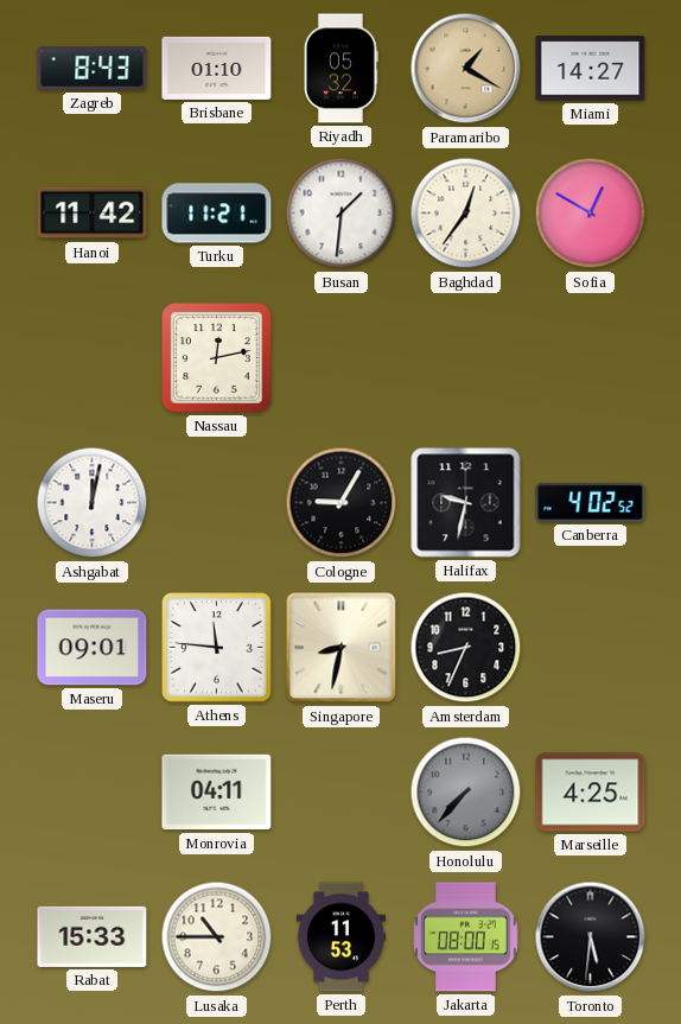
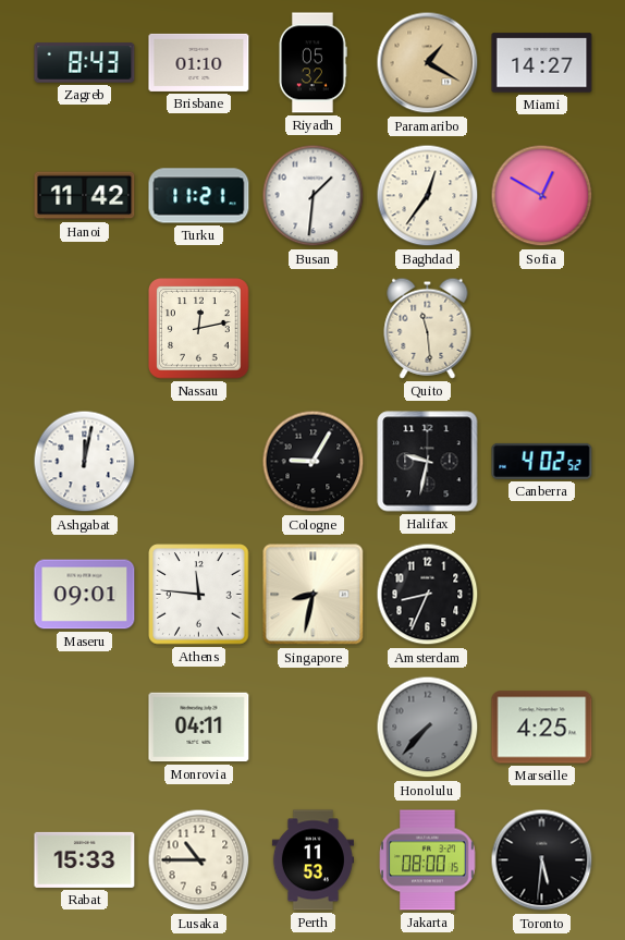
Quito: none -> 11:29
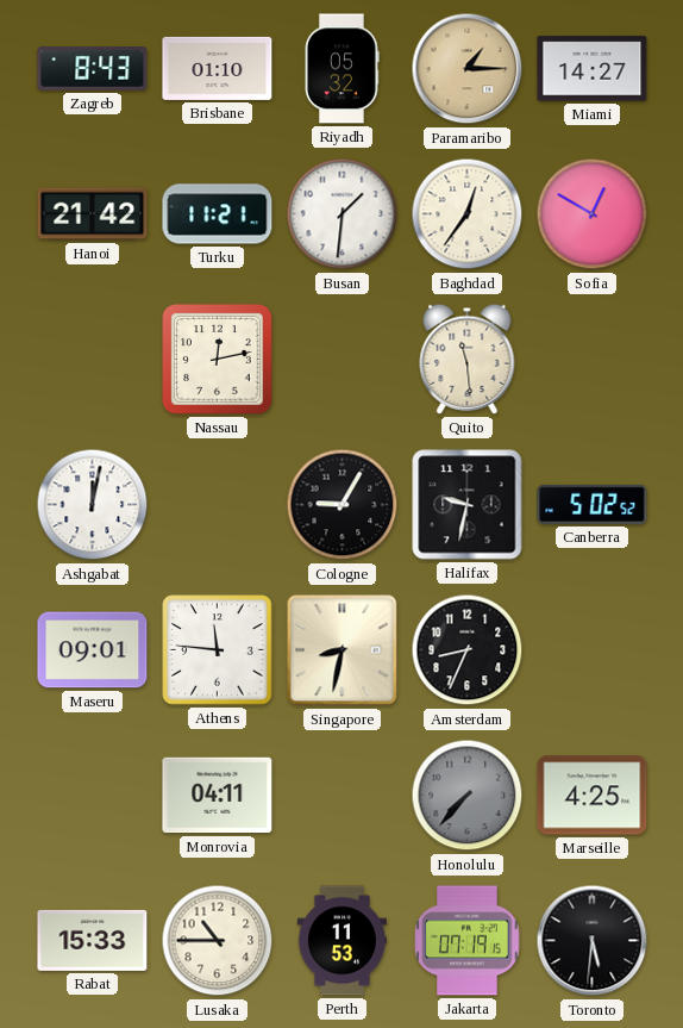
Paramaribo: 1:20 -> 1:15
Hanoi: 11:42 -> 21:42
Canberra: 4:02 -> 5:02
Jakarta: 08:00 -> 07:19
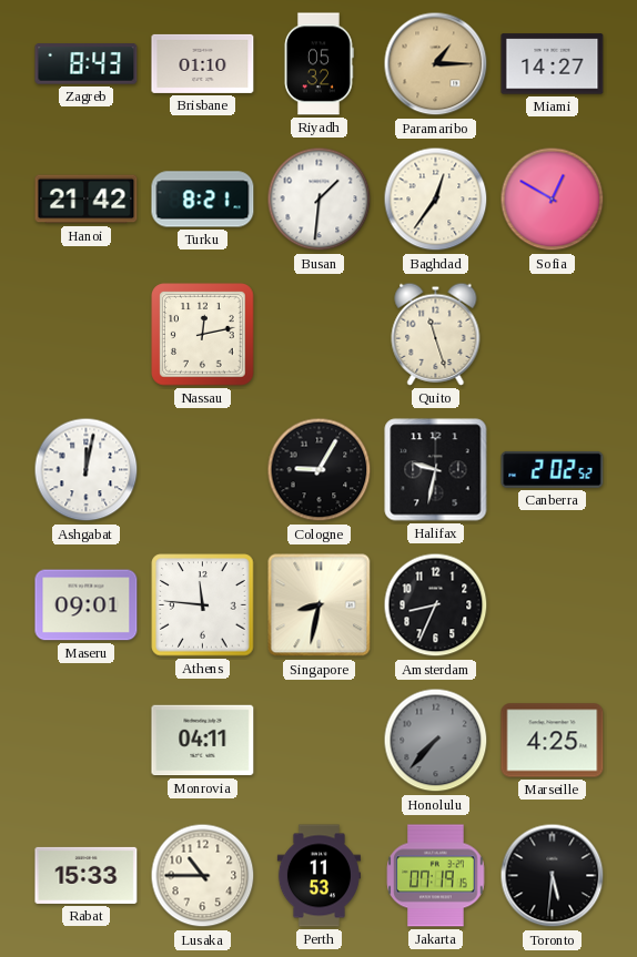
Turku: 11:21 -> 8:21
Quito: 11:29 -> 11:27
Canberra: 5:02 -> 2:02
